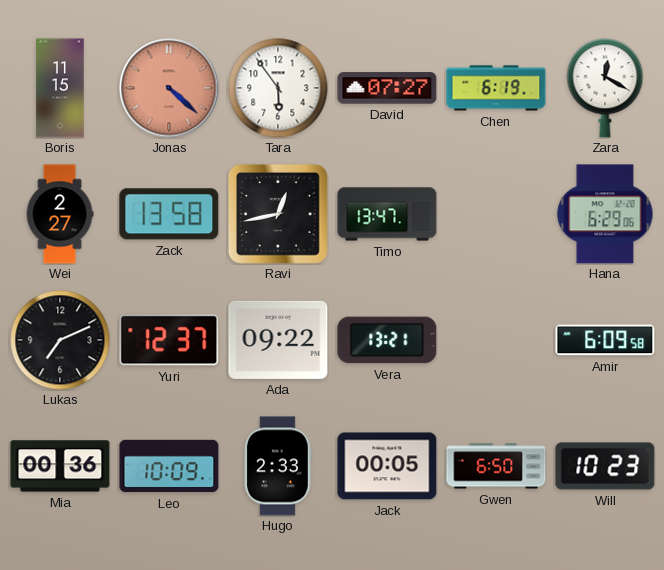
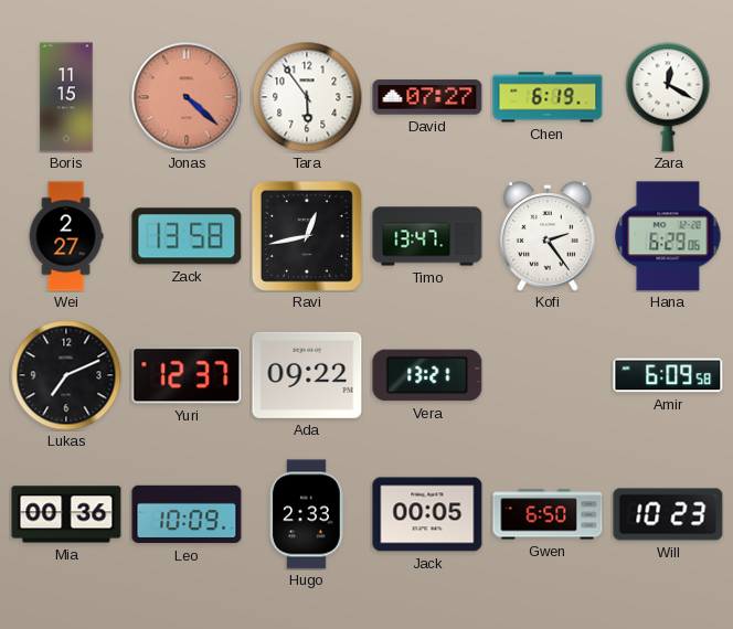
Kofi: none -> 2:24
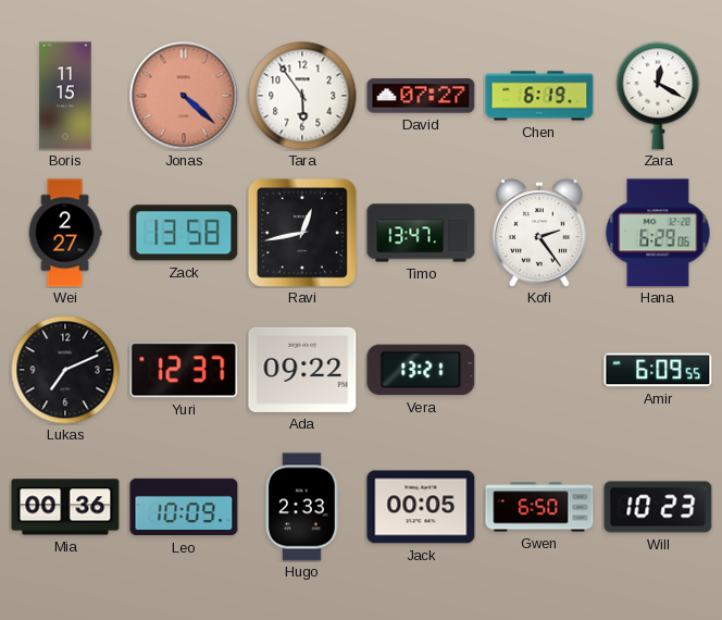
Amir: 6:09:58 -> 6:09:55
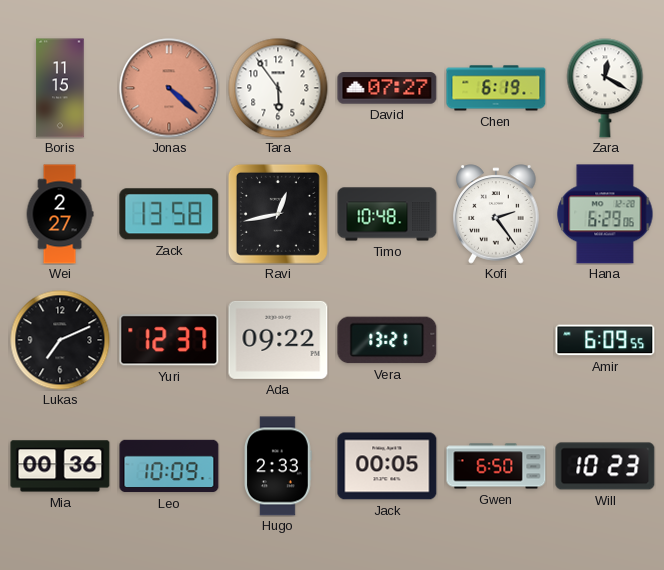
Timo: 13:47 -> 10:48
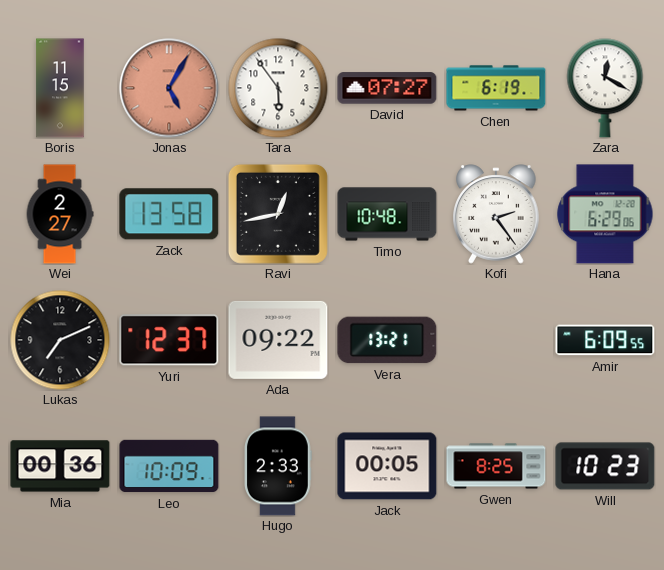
Jonas: 4:22 -> 5:05
Gwen: 6:50 -> 8:25
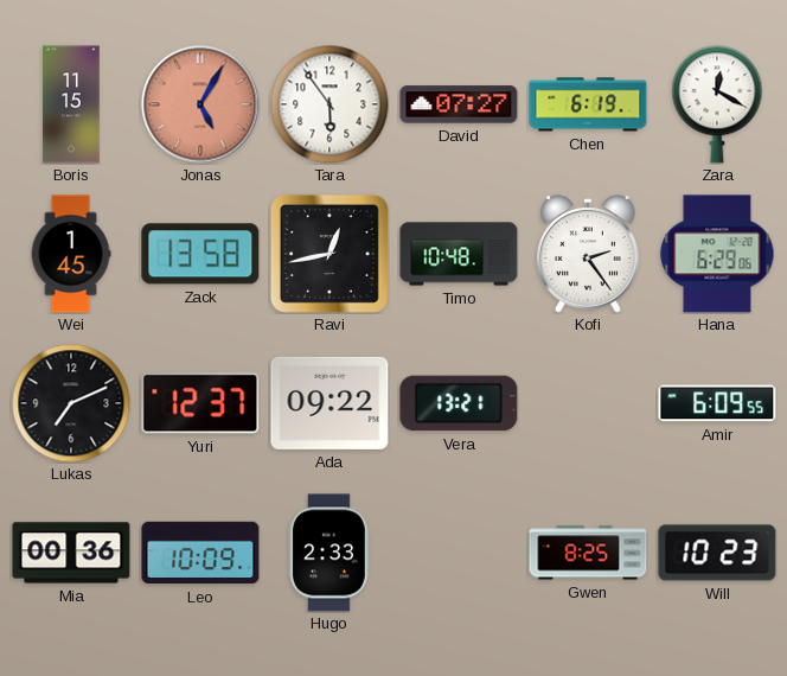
Wei: 2:27 -> 1:45
Jack: 00:05 -> none
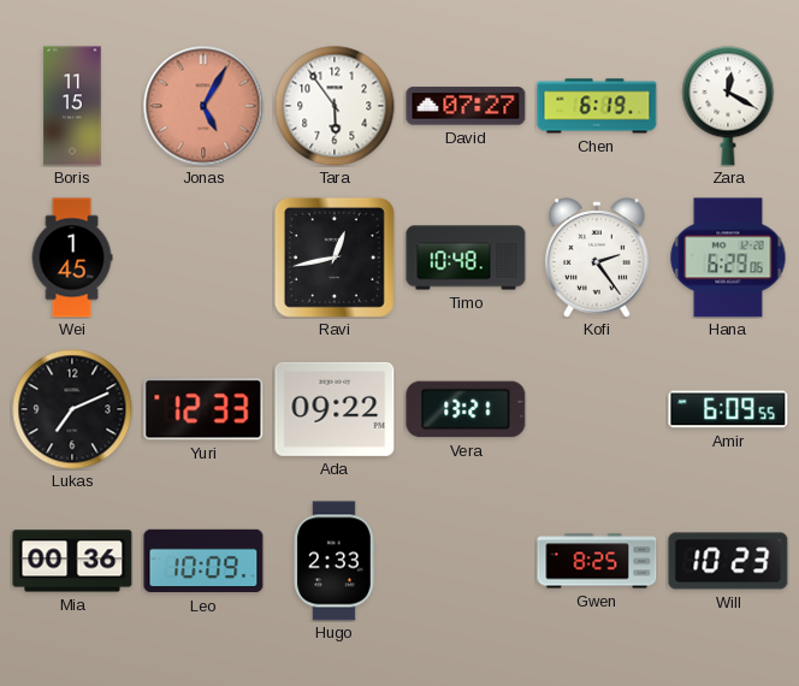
Zack: 13:58 -> none
Yuri: 12:37 -> 12:33
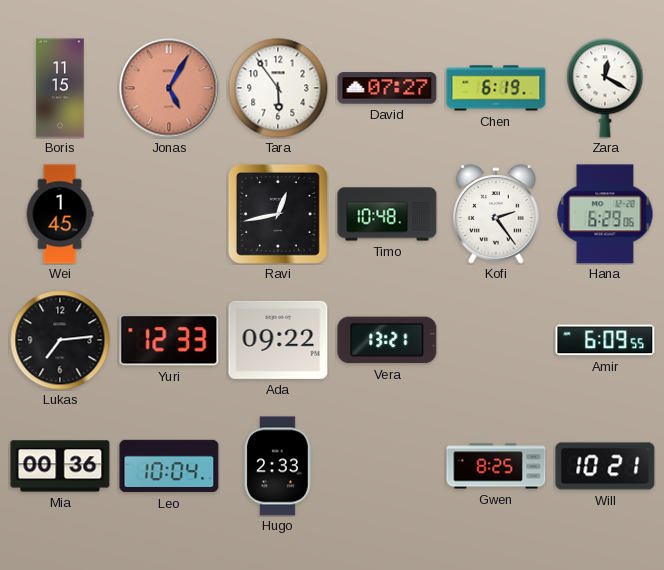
Lukas: 7:11 -> 7:14
Leo: 10:09 -> 10:04
Will: 10:23 -> 10:21
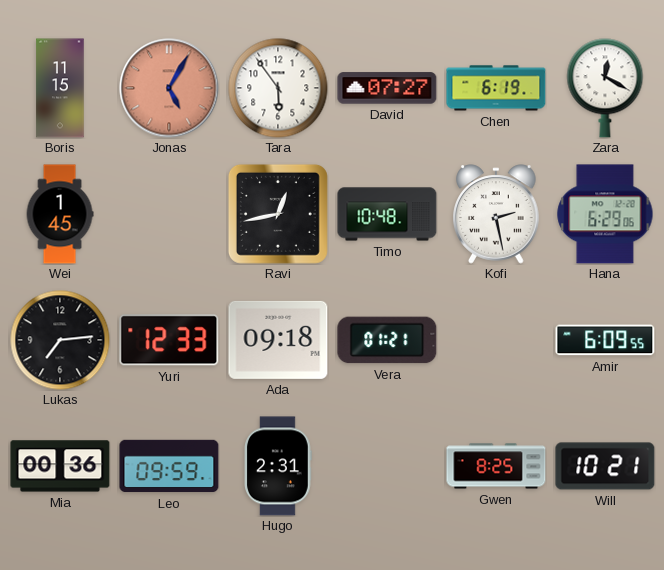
Kofi: 2:24 -> 2:28
Ada: 09:22 -> 09:18
Vera: 13:21 -> 01:21
Leo: 10:04 -> 09:59
Hugo: 2:33 -> 2:31
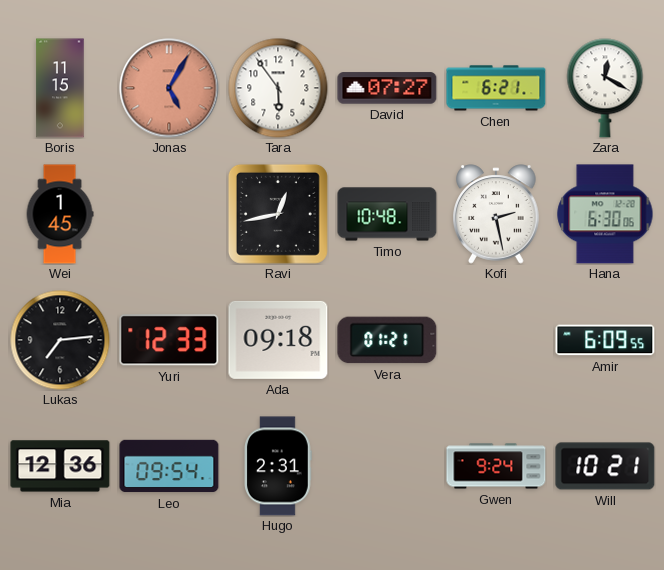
Chen: 6:19 -> 6:21
Hana: 6:29 -> 6:30
Mia: 00:36 -> 12:36
Leo: 09:59 -> 09:54
Gwen: 8:25 -> 9:24
